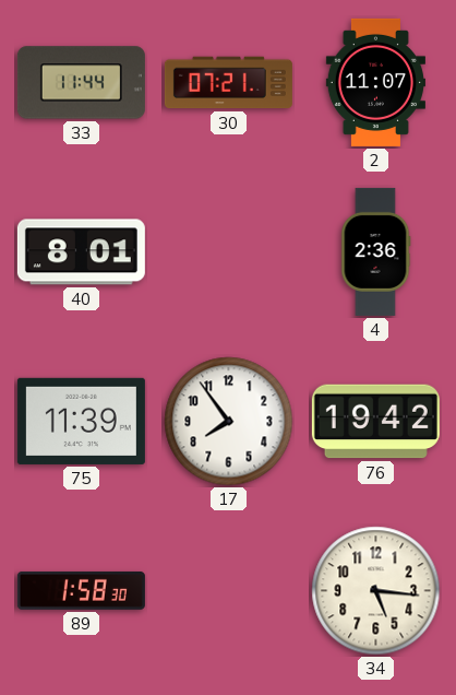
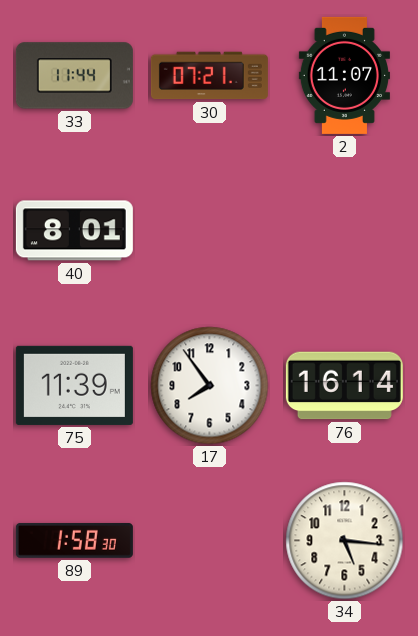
4: 2:36 -> none
76: 19:42 -> 16:14
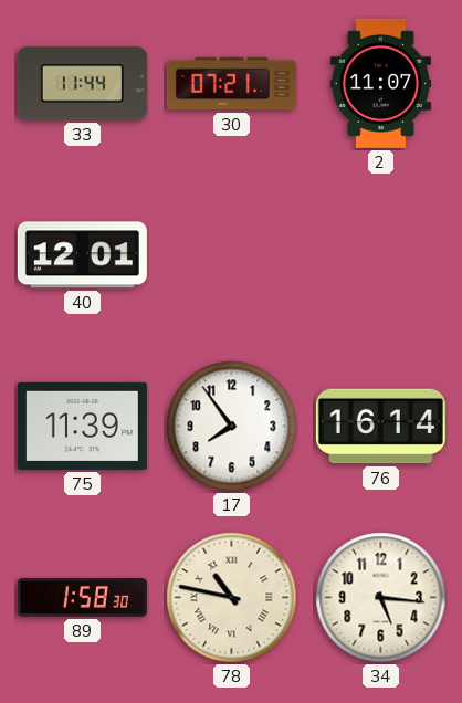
40: 8:01 -> 12:01
78: none -> 10:47
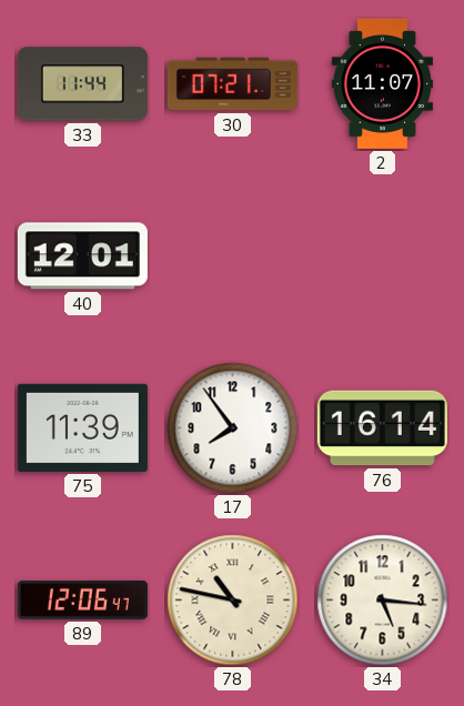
89: 1:58 -> 12:06
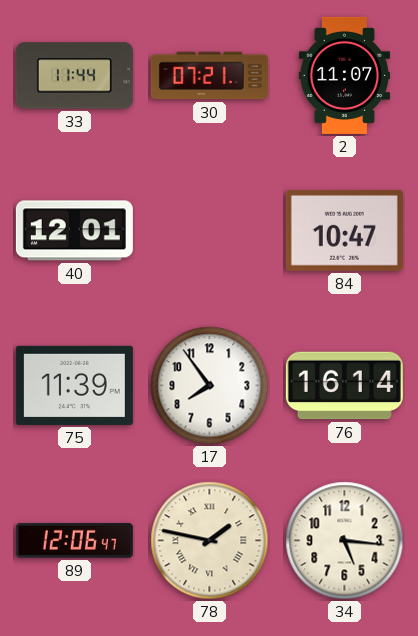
84: none -> 10:47
78: 10:47 -> 1:47
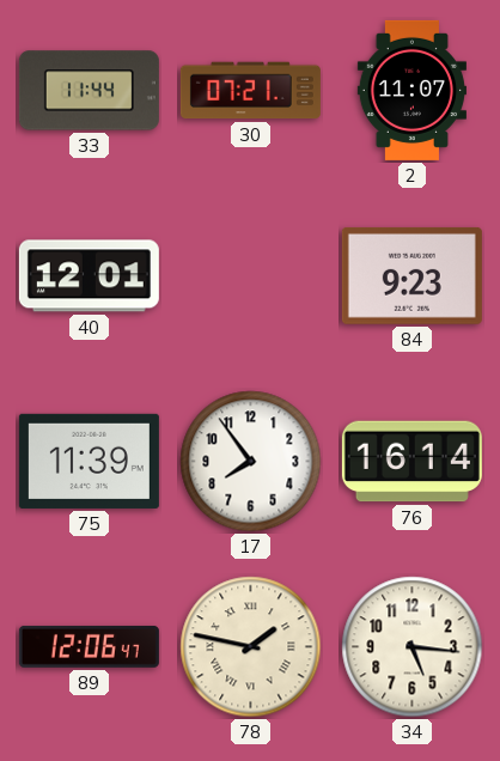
84: 10:47 -> 9:23
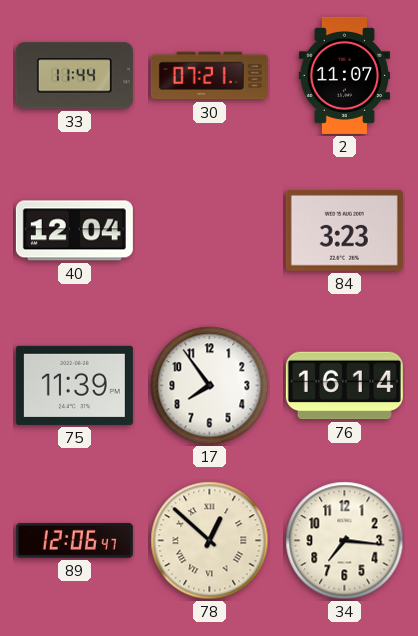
40: 12:01 -> 12:04
84: 9:23 -> 3:23
78: 1:47 -> 12:52
34: 5:16 -> 7:16
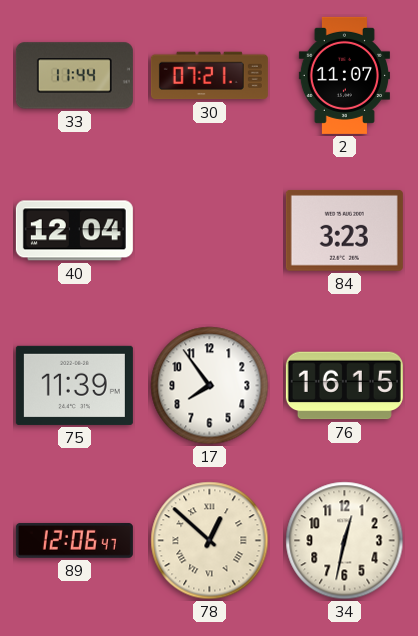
76: 16:14 -> 16:15
34: 7:16 -> 12:32
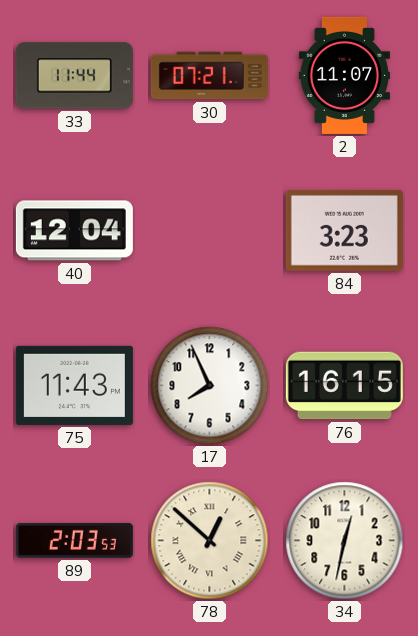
75: 11:39 -> 11:43
17: 7:54 -> 7:56
89: 12:06 -> 2:03
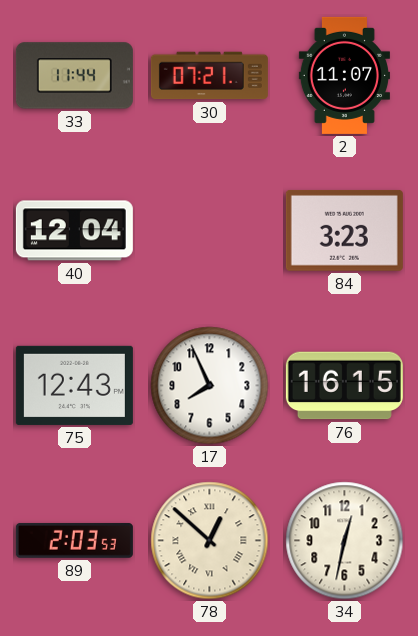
75: 11:43 -> 12:43
